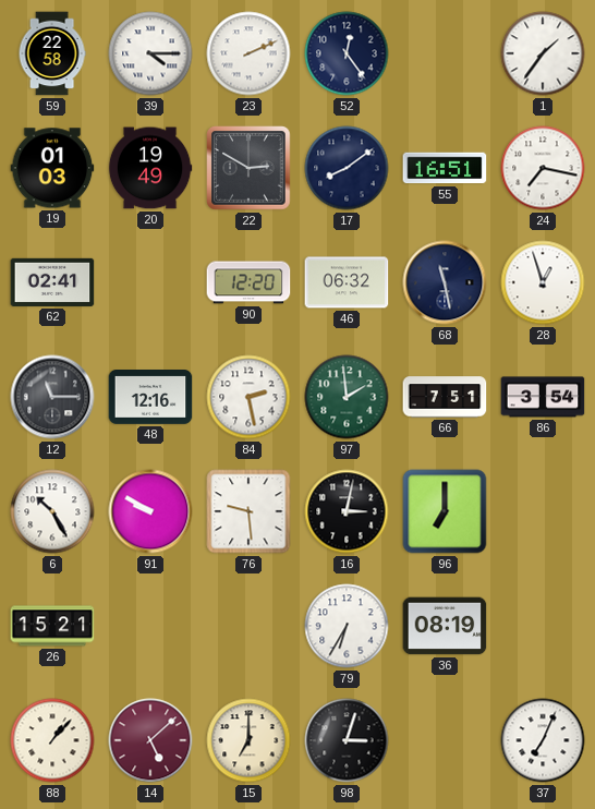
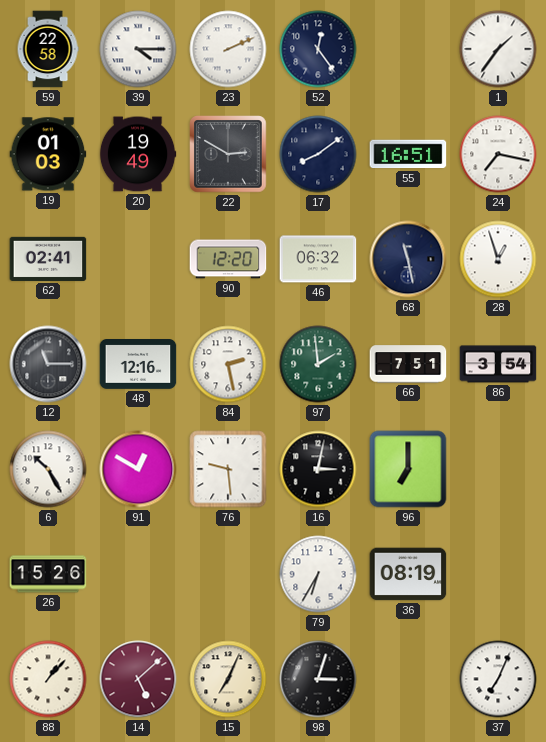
91: 9:50 -> 12:50
26: 15:21 -> 15:26
15: 7:00 -> 7:04
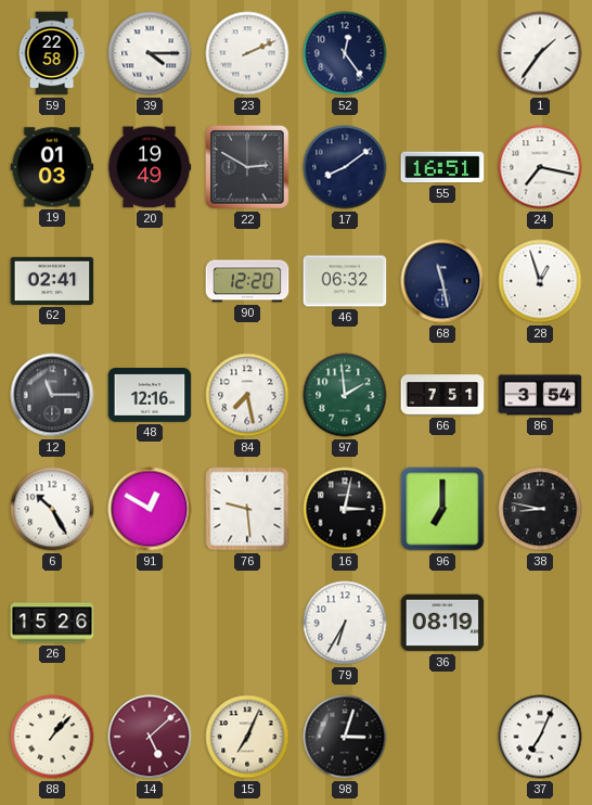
84: 2:28 -> 7:28
38: none -> 8:47
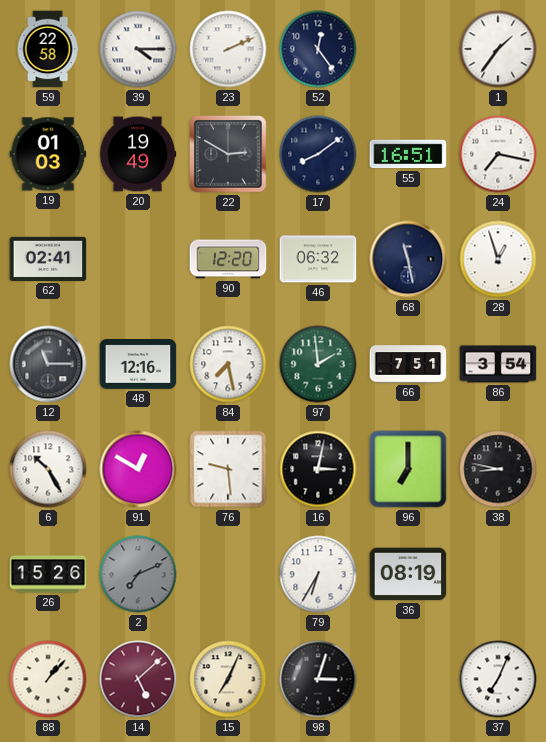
2: none -> 7:11
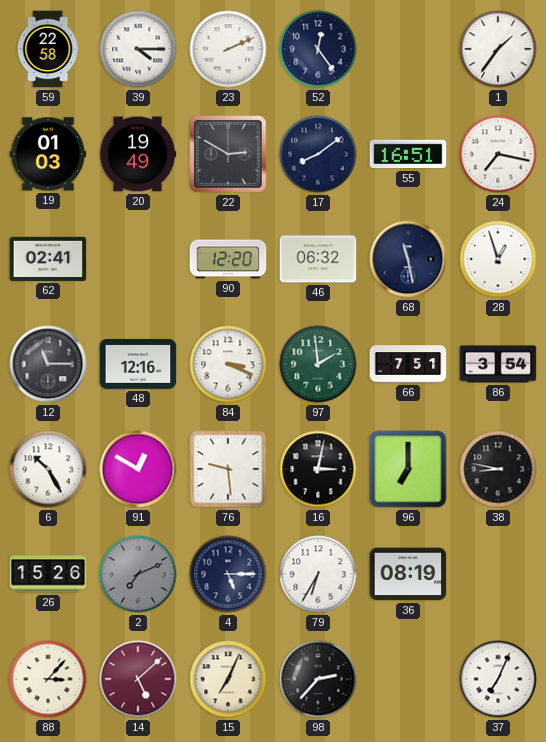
84: 7:28 -> 3:19
4: none -> 5:15
88: 1:07 -> 3:07
98: 3:03 -> 2:37
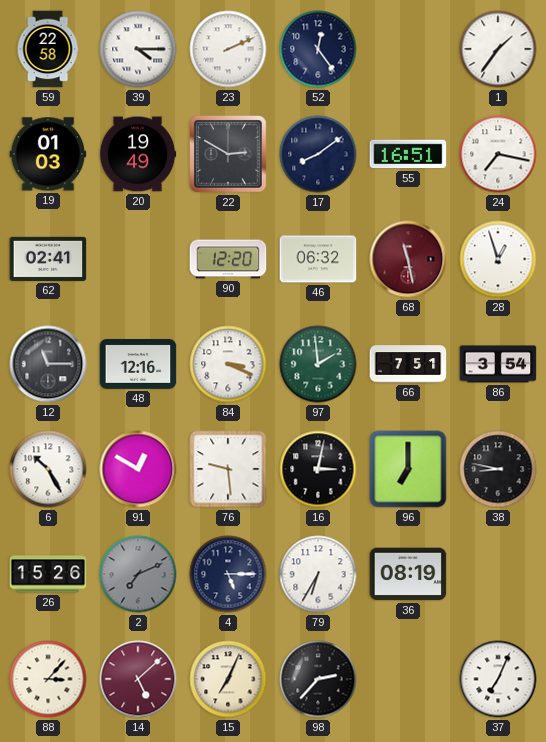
68 dial: navy -> burgundy
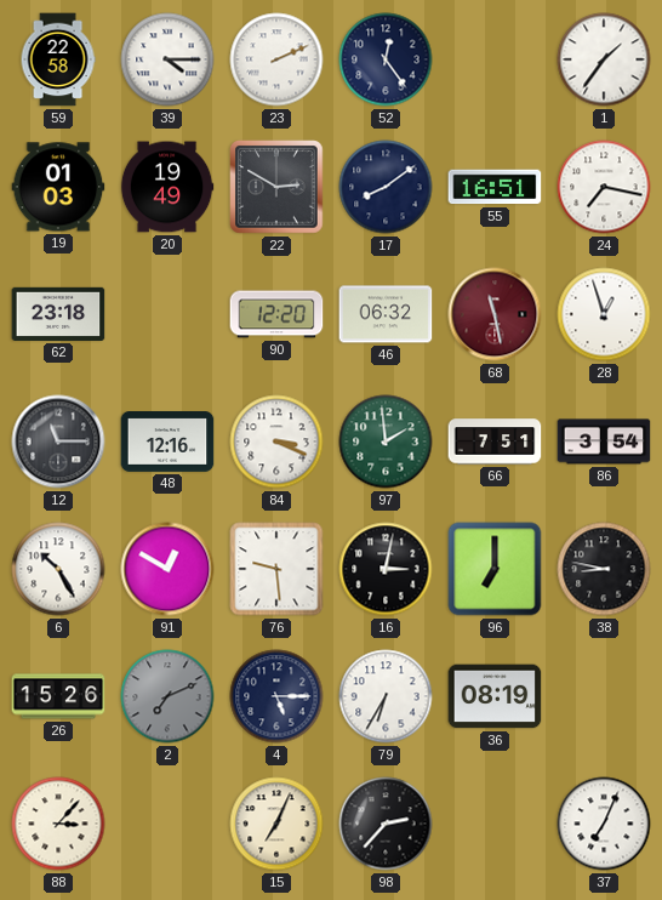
62: 02:41 -> 23:18
14: 5:08 -> none
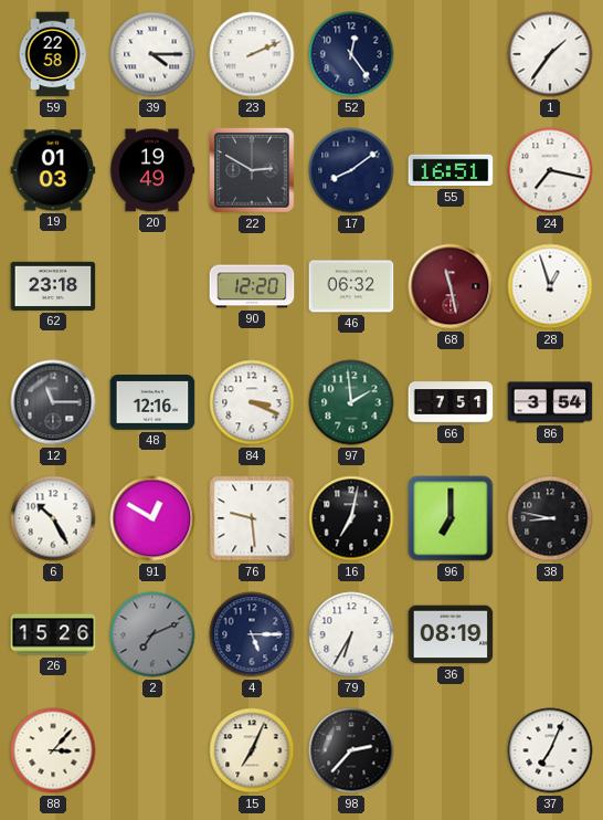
16: 3:02 -> 7:02
